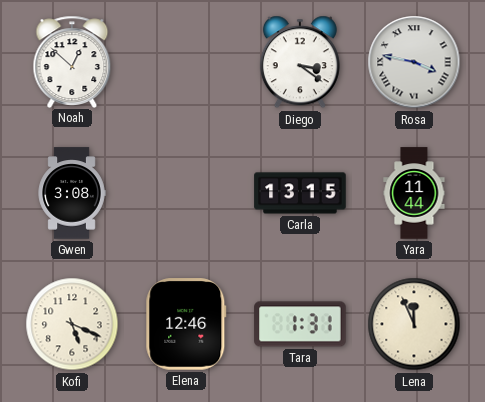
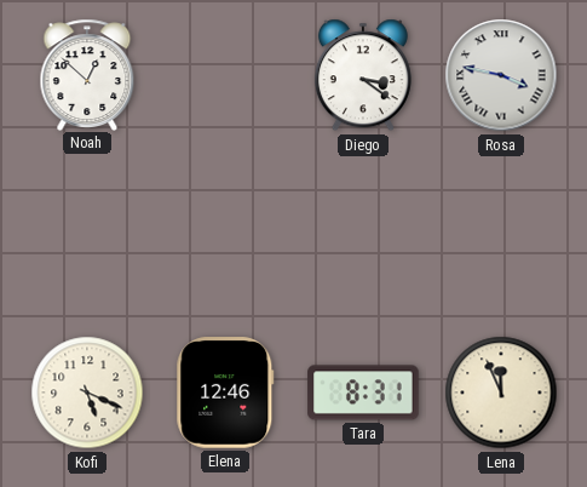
Gwen: 3:08 -> none
Carla: 13:15 -> none
Yara: 11:44 -> none
Tara: 1:31 -> 8:31
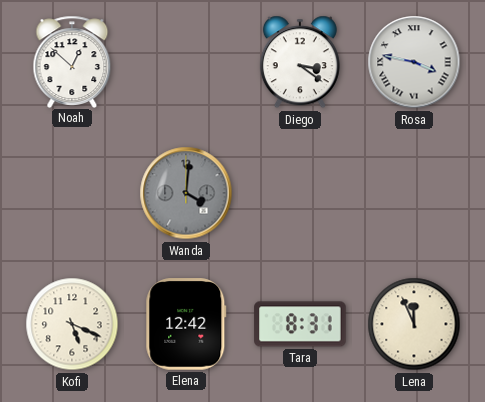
Wanda: none -> 4:01
Elena: 12:46 -> 12:42
